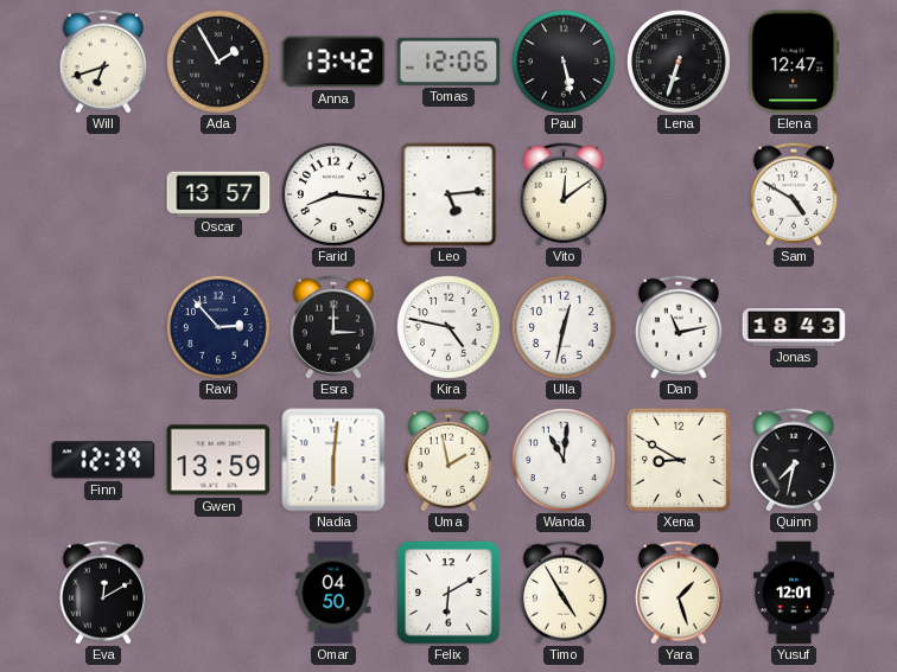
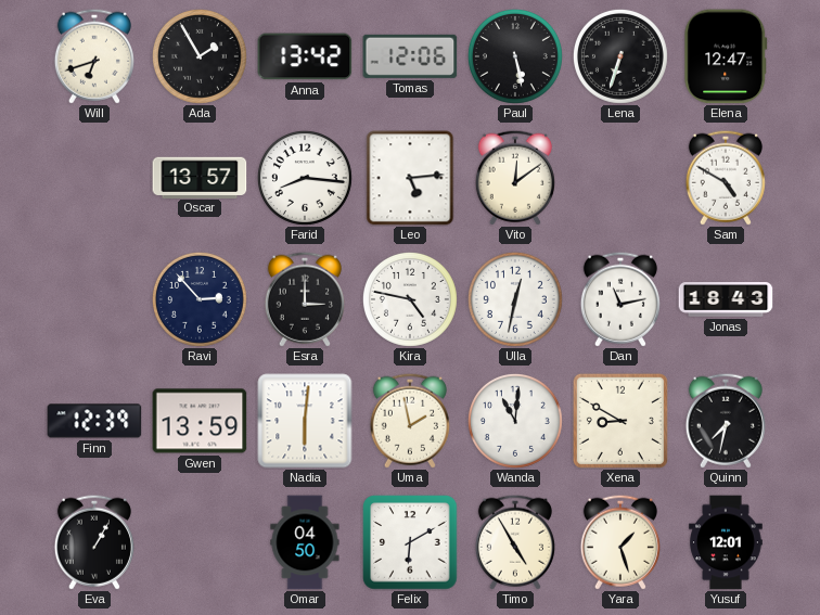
Eva: 12:10 -> 1:05
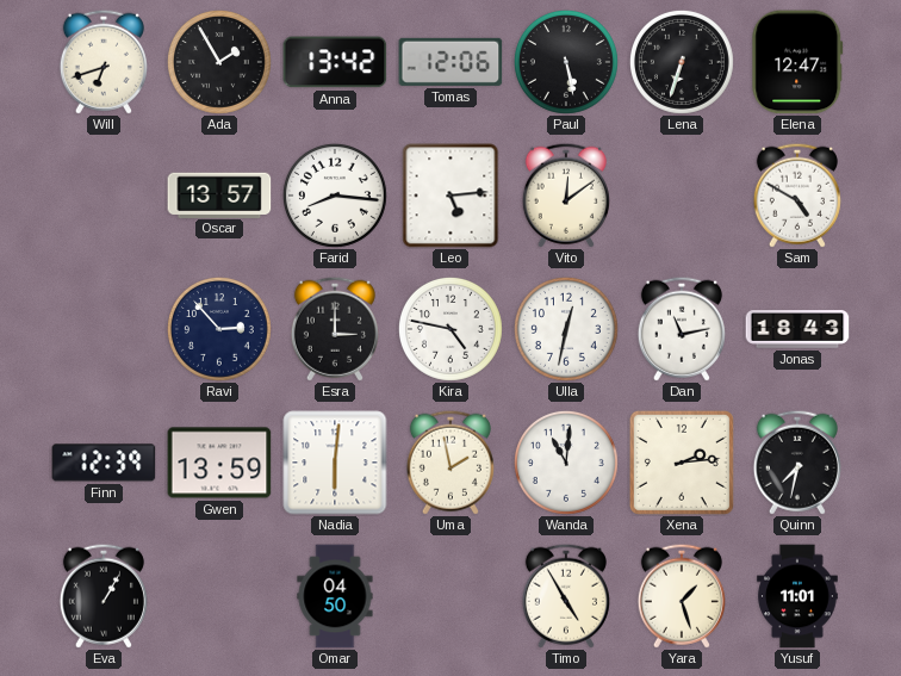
Xena: 8:50 -> 2:14
Felix: 6:10 -> none
Yusuf: 12:01 -> 11:01
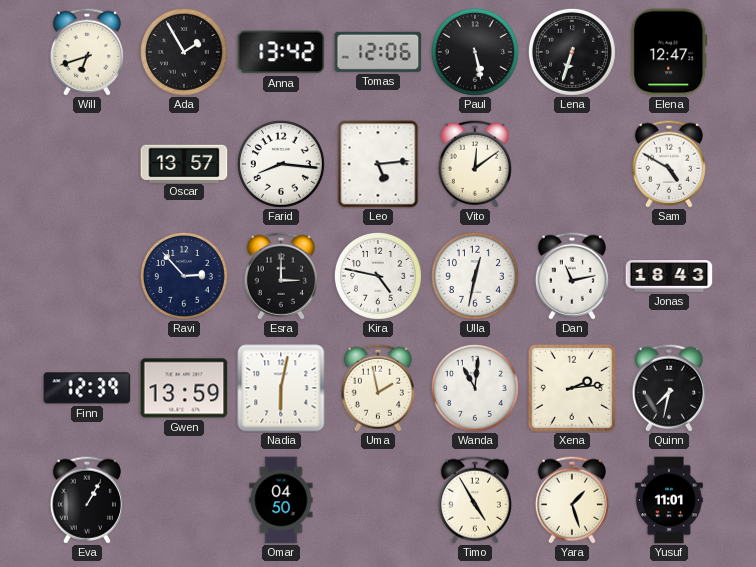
Nadia: 6:01 -> 6:02
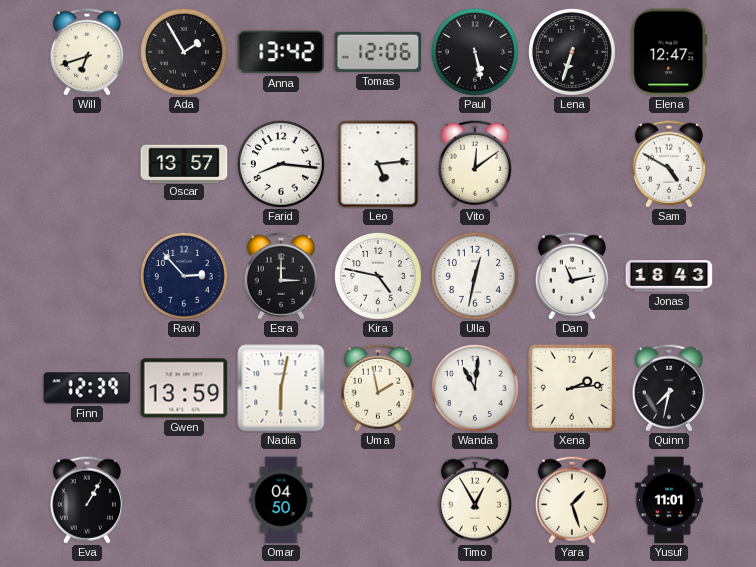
Timo: 4:55 -> 12:55
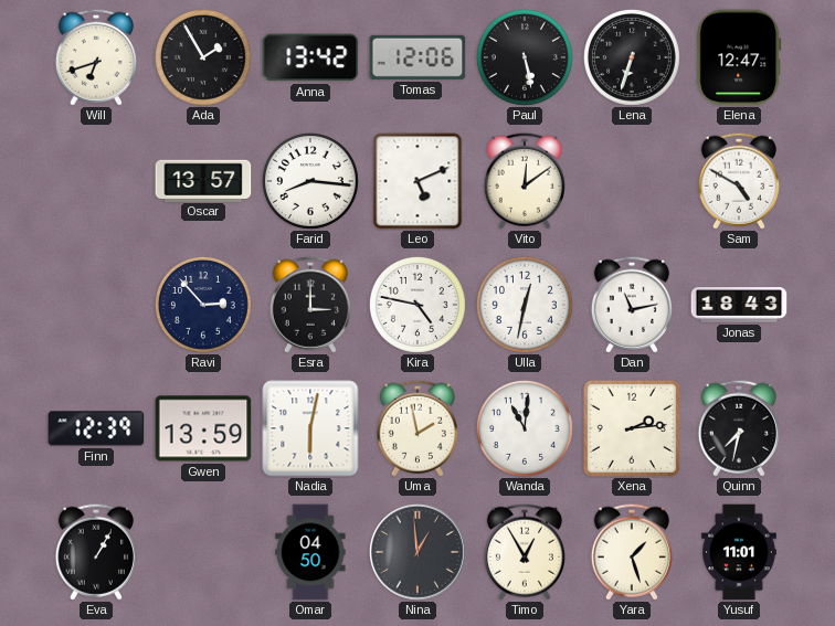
Leo: 5:14 -> 5:11
Nina: none -> 12:59
